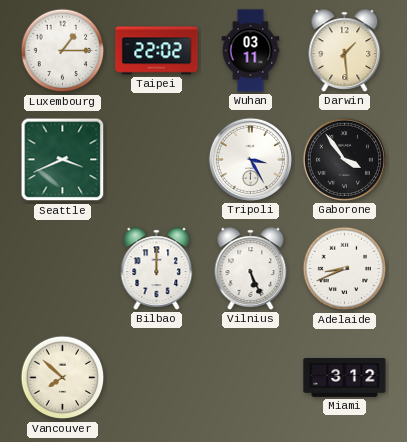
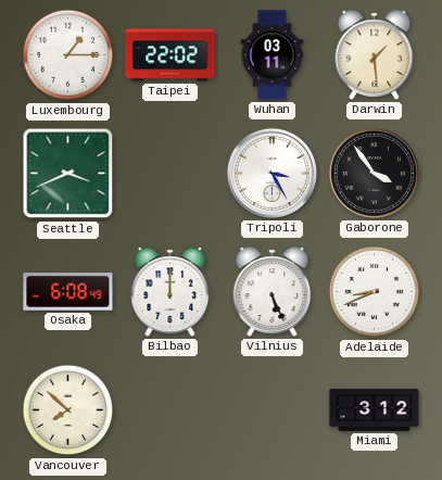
Osaka: none -> 6:08
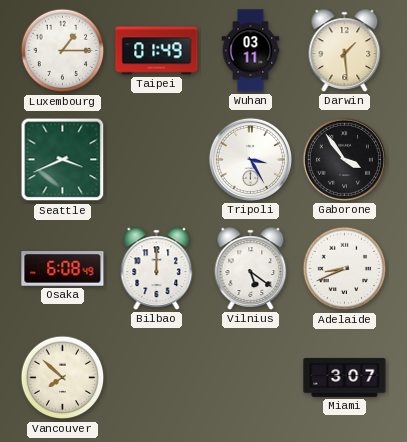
Taipei: 22:02 -> 01:49
Vilnius: 5:26 -> 5:21
Miami: 3:12 -> 3:07
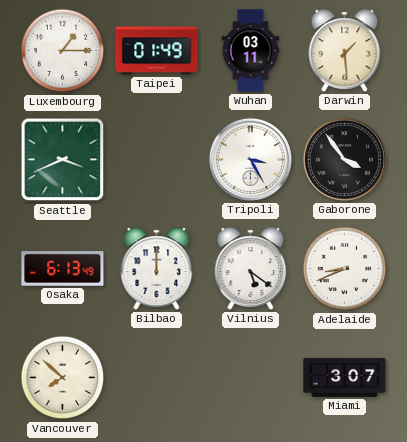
Osaka: 6:08 -> 6:13
